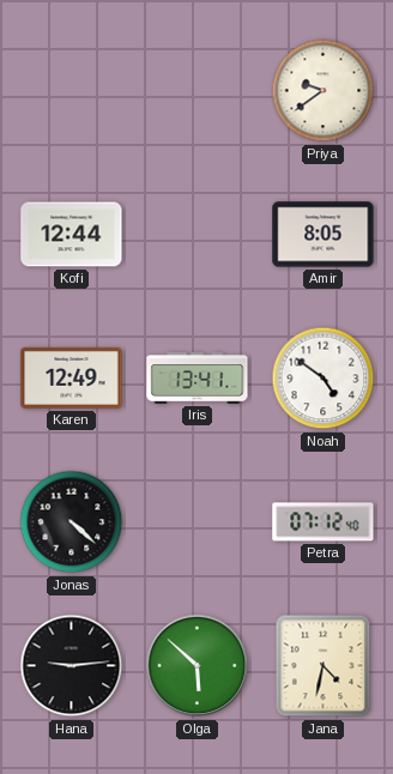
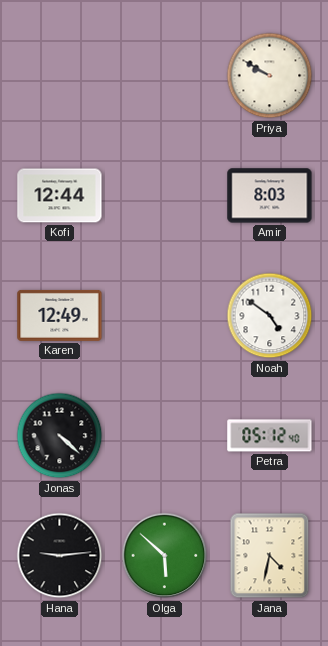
Priya: 9:39 -> 9:50
Amir: 8:05 -> 8:03
Iris: 13:41 -> none
Petra: 07:12 -> 05:12
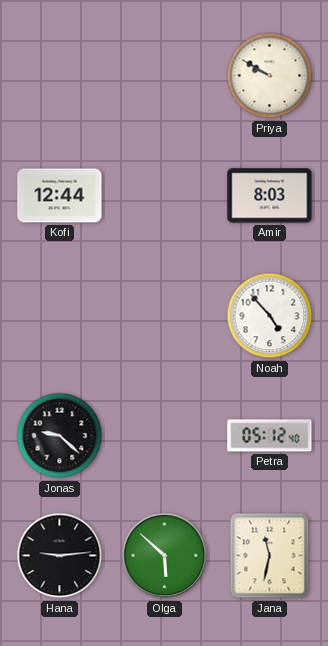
Karen: 12:49 -> none
Noah: 4:51 -> 4:53
Jonas: 4:22 -> 9:22
Jana: 4:32 -> 11:32
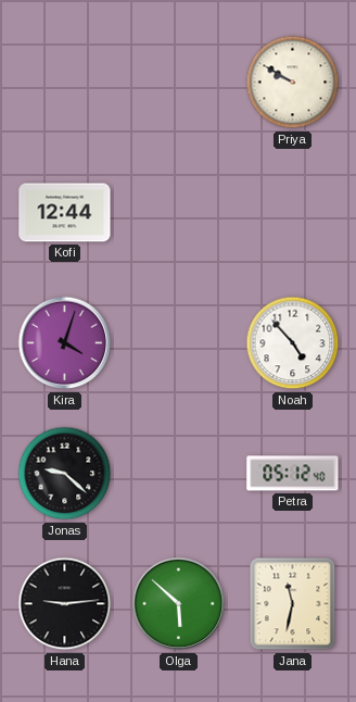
Amir: 8:03 -> none
Kira: none -> 4:03
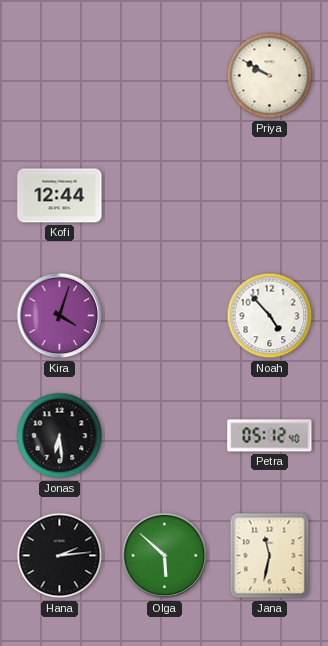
Jonas: 9:22 -> 6:29
Hana: 9:14 -> 2:14
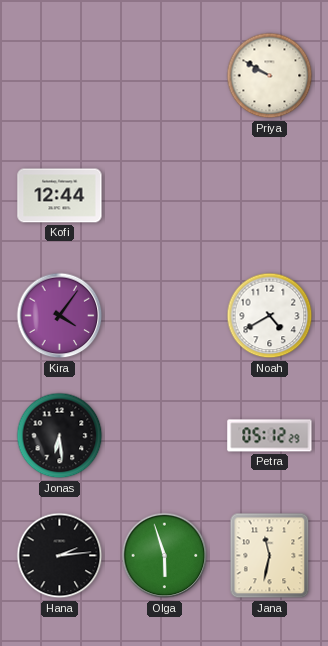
Kira: 4:03 -> 4:06
Noah: 4:53 -> 4:40
Petra: 05:12:40 -> 05:12:29
Olga: 5:52 -> 5:57
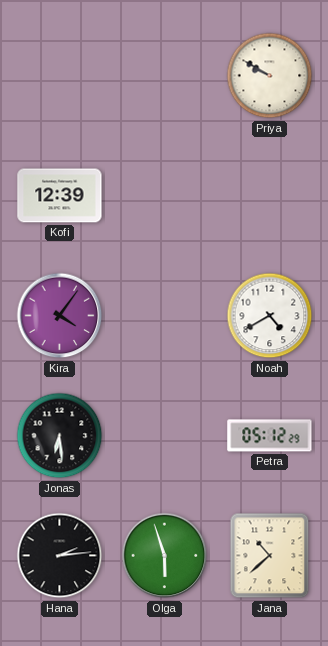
Kofi: 12:44 -> 12:39
Jana: 11:32 -> 10:38
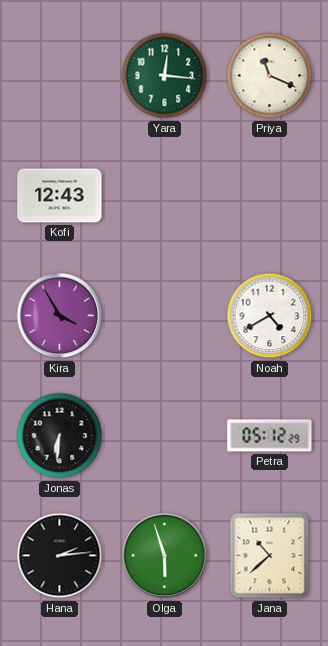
Yara: none -> 12:16
Priya: 9:50 -> 11:19
Kofi: 12:39 -> 12:43
Kira: 4:06 -> 3:55
Jonas: 6:29 -> 6:31
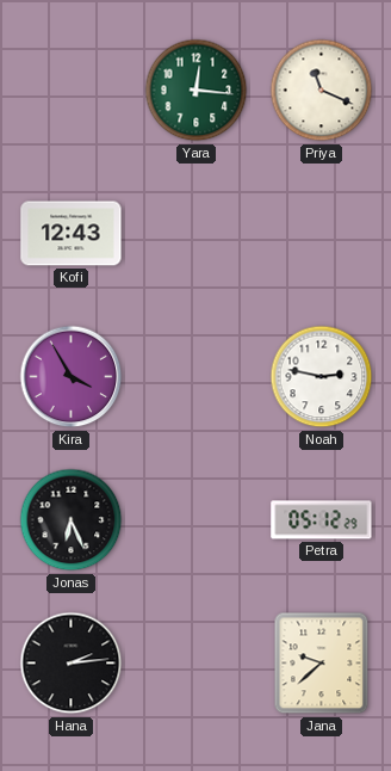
Noah: 4:40 -> 2:47
Jonas: 6:31 -> 6:26
Olga: 5:57 -> none
Jana: 10:38 -> 9:38
